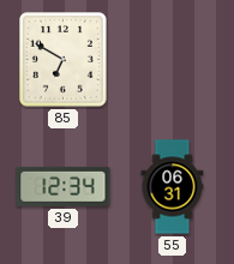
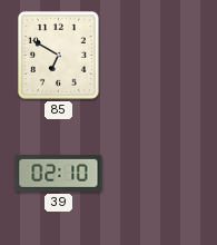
39: 12:34 -> 02:10
55: 06:31 -> none
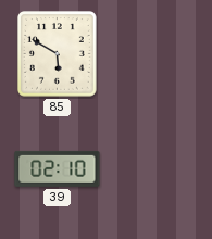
85: 6:50 -> 5:50
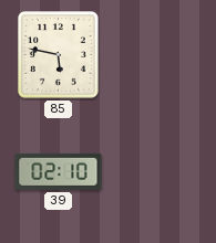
85: 5:50 -> 5:47
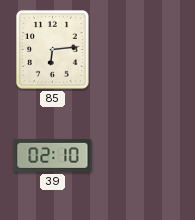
85: 5:47 -> 6:14
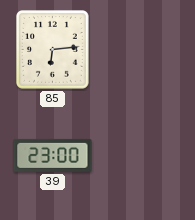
39: 02:10 -> 23:00
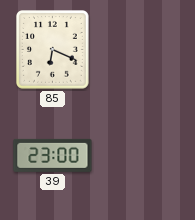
85: 6:14 -> 6:19
